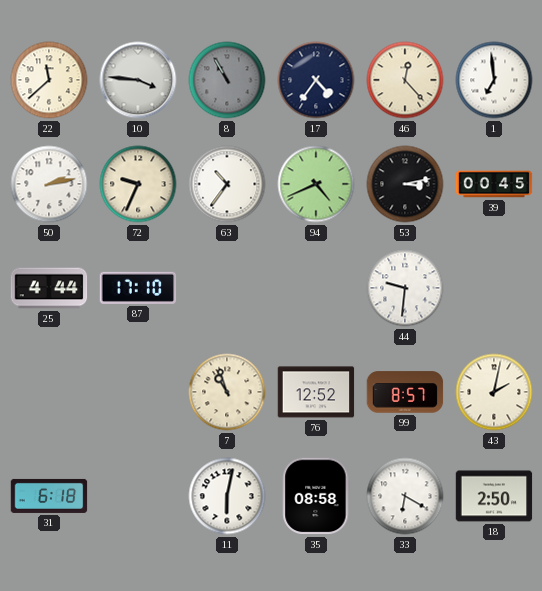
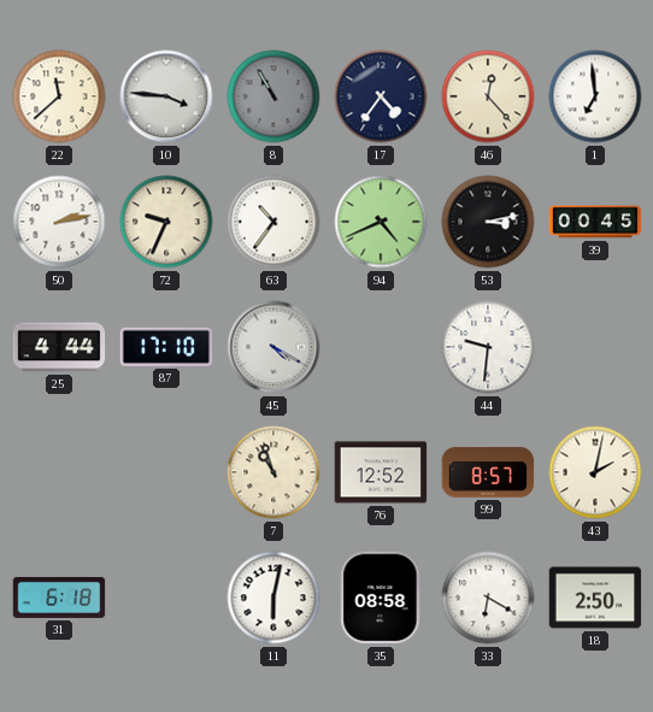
45: none -> 4:20
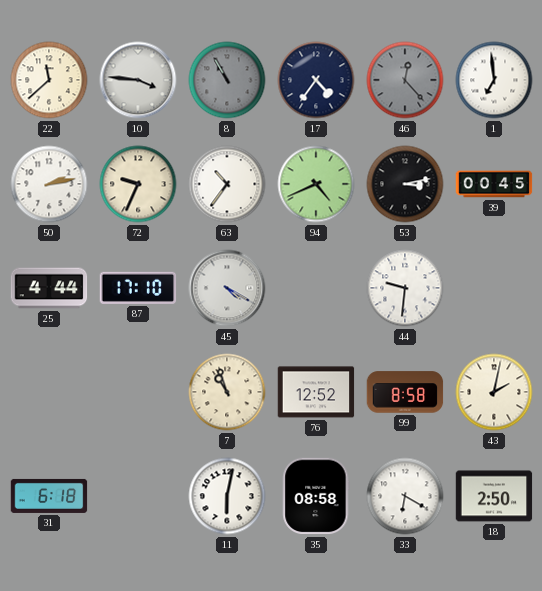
46 dial: cream -> grey
99: 8:57 -> 8:58
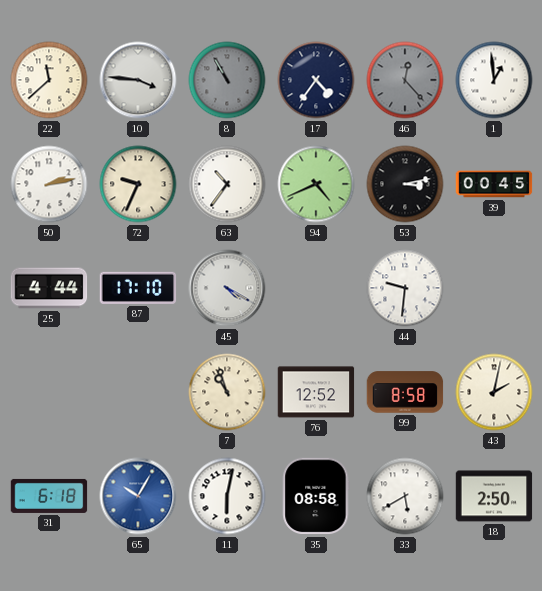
1: 6:59 -> 12:59
65: none -> 10:05
33: 6:20 -> 5:40
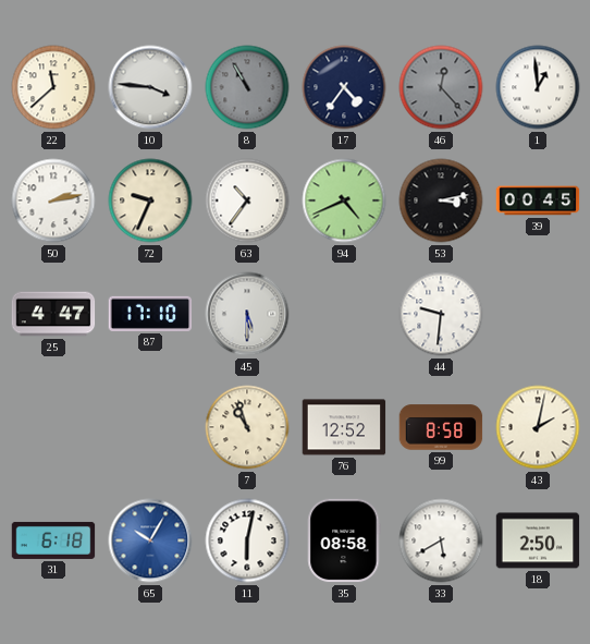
25: 4:44 -> 4:47
45: 4:20 -> 5:30
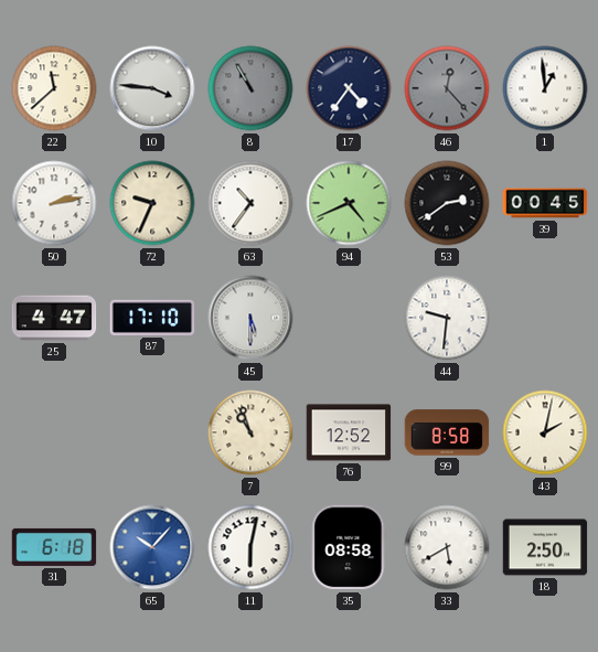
53: 3:13 -> 2:39
65: 10:05 -> 10:07
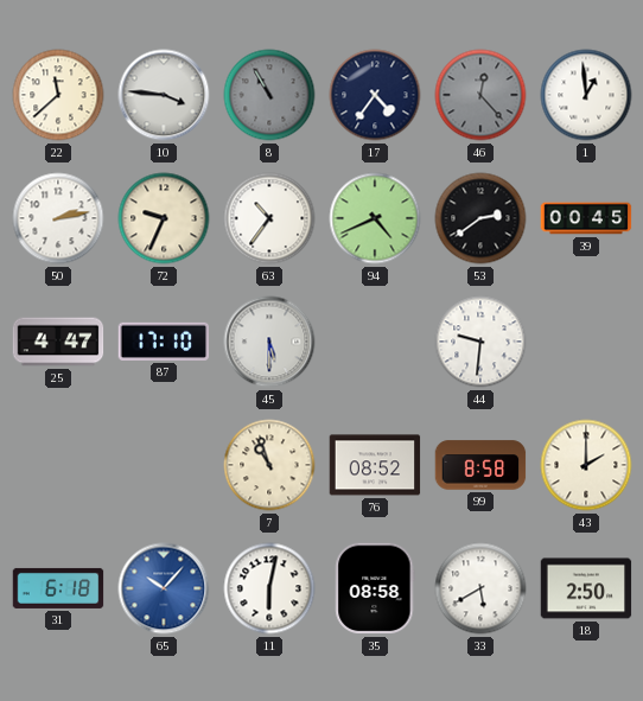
76: 12:52 -> 08:52
43: 2:02 -> 2:00
